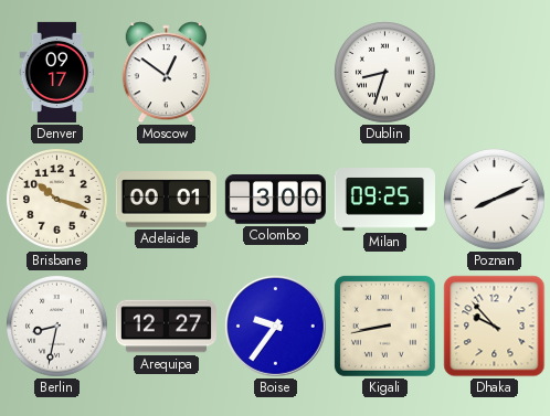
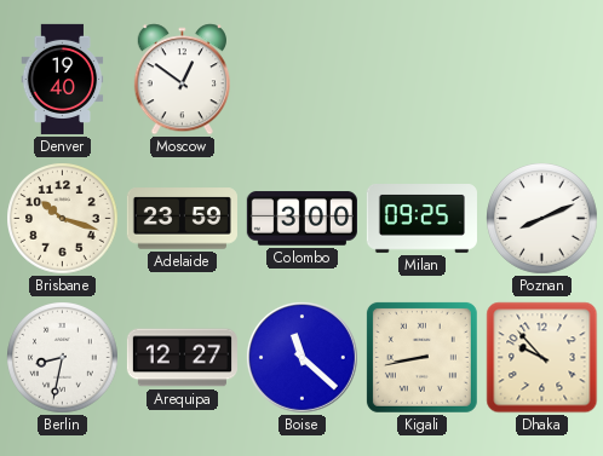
Denver: 09:17 -> 19:40
Dublin: 8:33 -> none
Adelaide: 00:01 -> 23:59
Boise: 9:36 -> 11:22
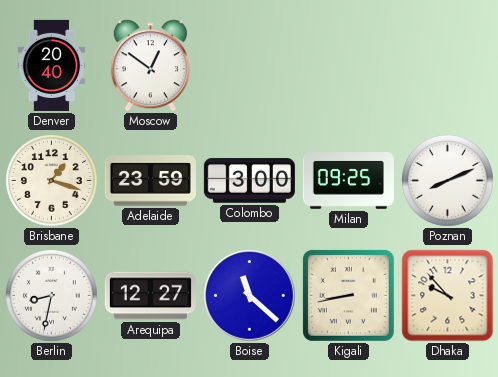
Denver: 19:40 -> 20:40
Brisbane: 10:18 -> 1:18
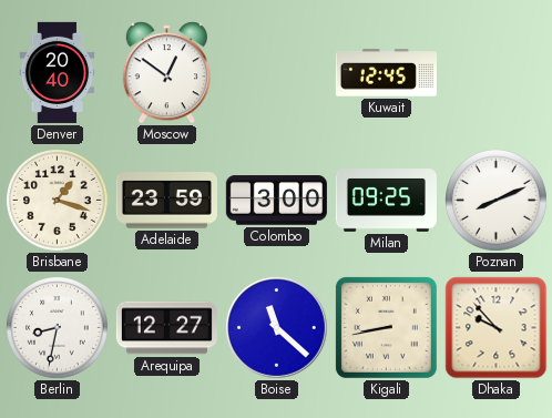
Kuwait: none -> 12:45
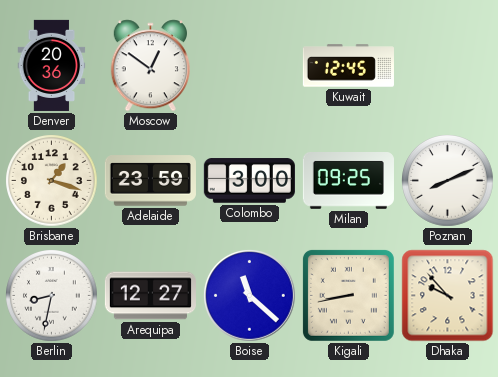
Denver: 20:40 -> 20:36
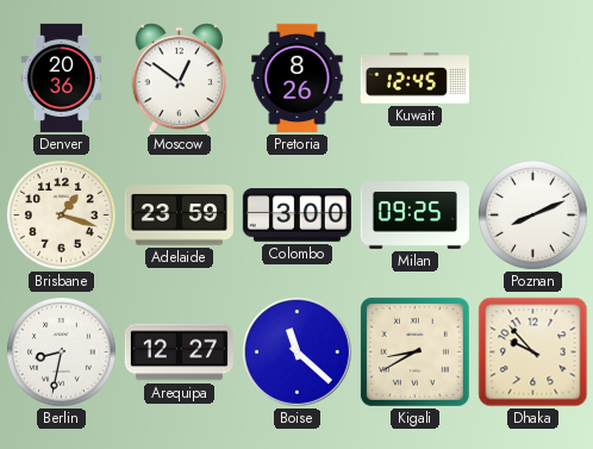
Pretoria: none -> 8:26
Kigali: 8:43 -> 8:40
